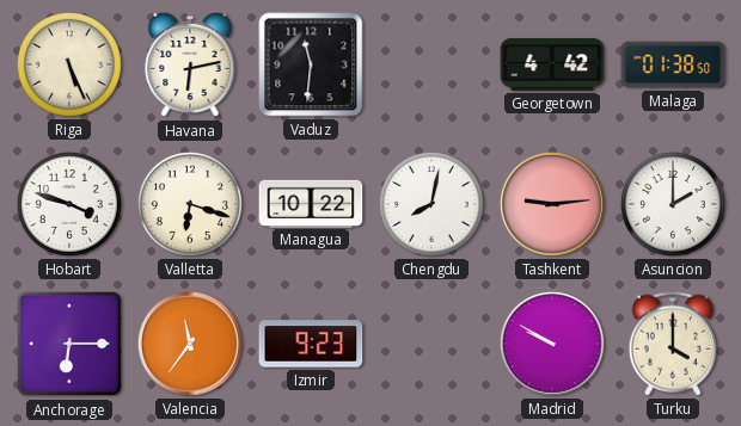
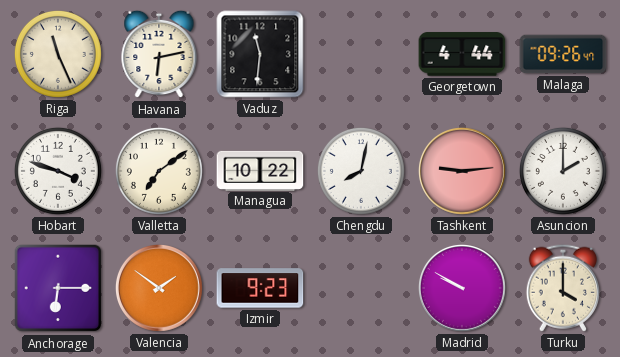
Riga: 5:26 -> 11:26
Georgetown: 4:42 -> 4:44
Malaga: 01:38 -> 09:26
Valletta: 6:18 -> 7:09
Valencia: 11:36 -> 1:51
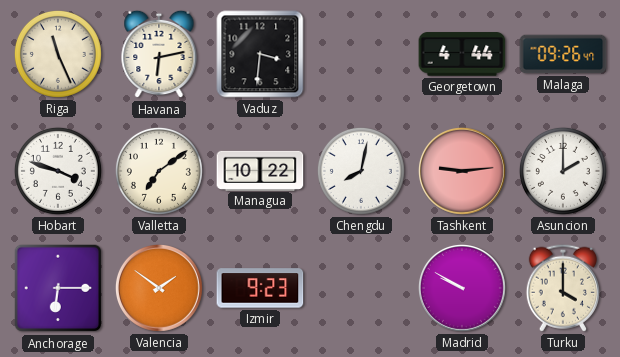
Vaduz: 11:31 -> 3:31
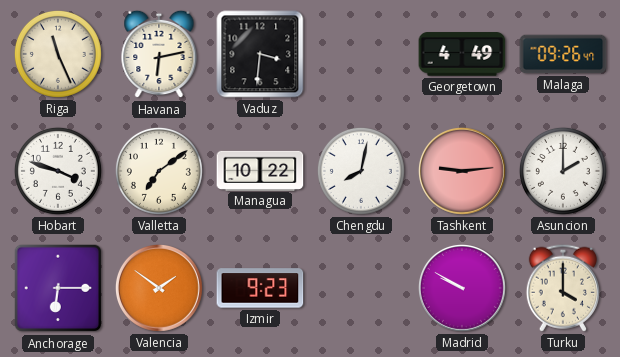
Georgetown: 4:44 -> 4:49
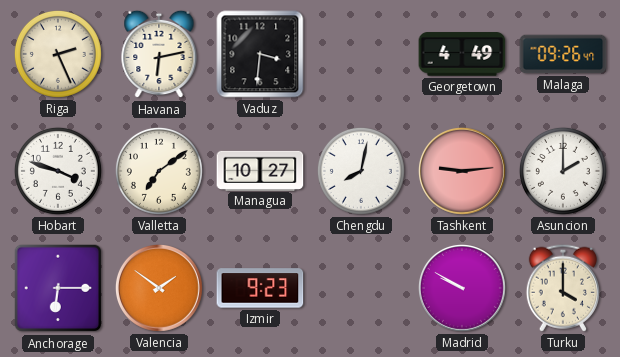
Riga: 11:26 -> 2:26
Managua: 10:22 -> 10:27
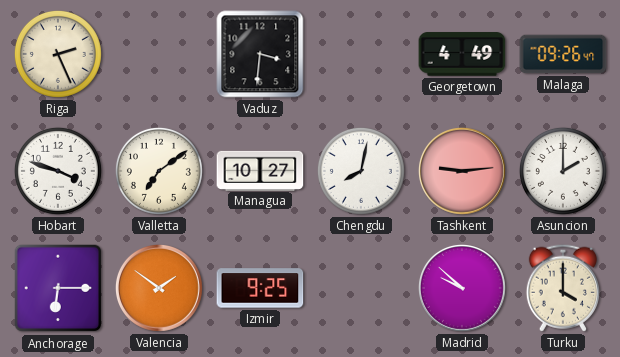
Havana: 6:13 -> none
Izmir: 9:23 -> 9:25
Madrid: 9:50 -> 9:52
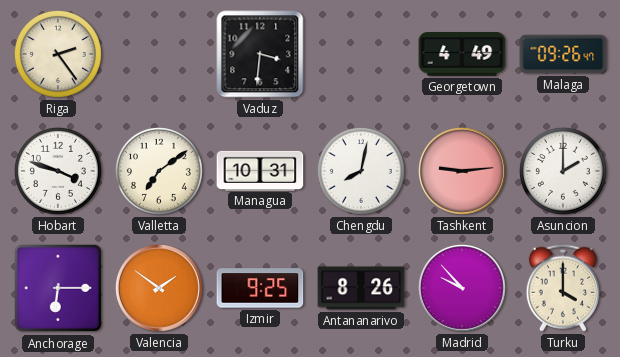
Riga: 2:26 -> 2:24
Managua: 10:27 -> 10:31
Antananarivo: none -> 8:26
Madrid: 9:52 -> 9:53
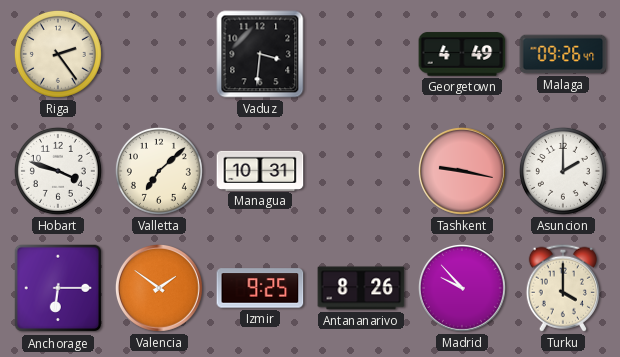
Valletta: 7:09 -> 7:08
Chengdu: 8:02 -> none
Tashkent: 9:14 -> 9:17
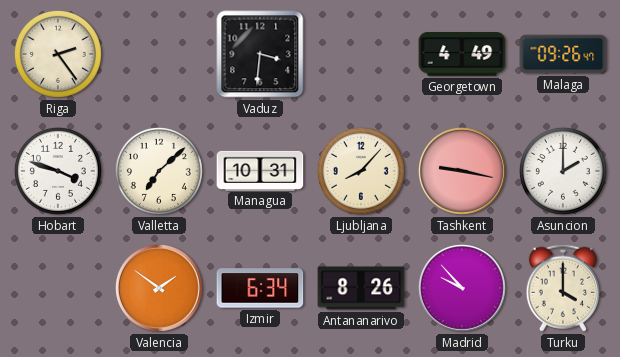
Ljubljana: none -> 8:07
Anchorage: 6:15 -> none
Izmir: 9:25 -> 6:34
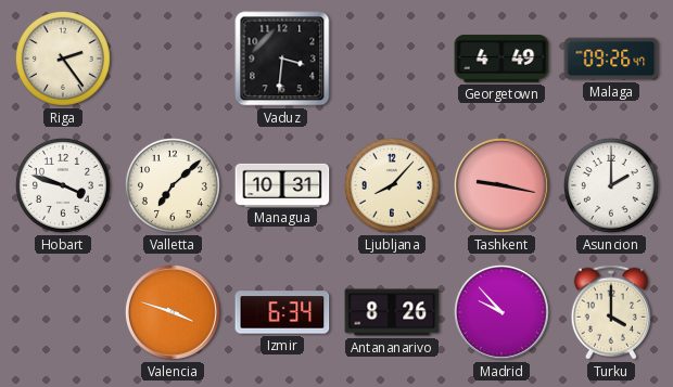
Valencia: 1:51 -> 3:48
